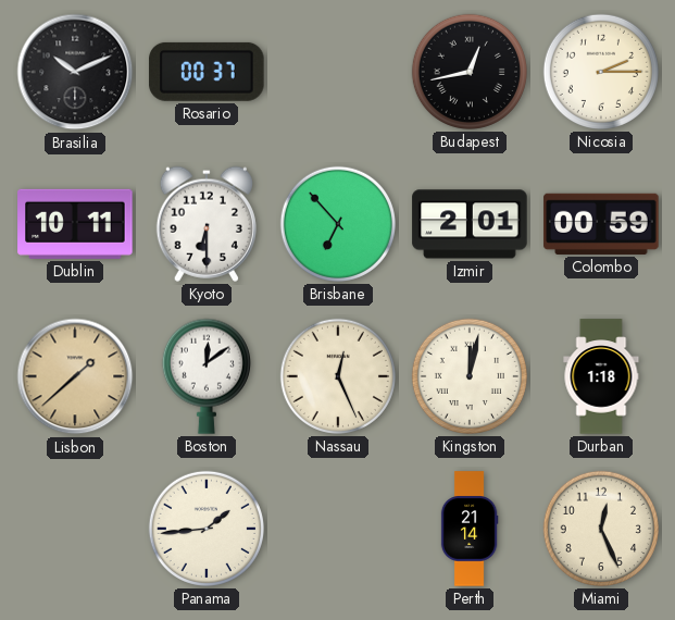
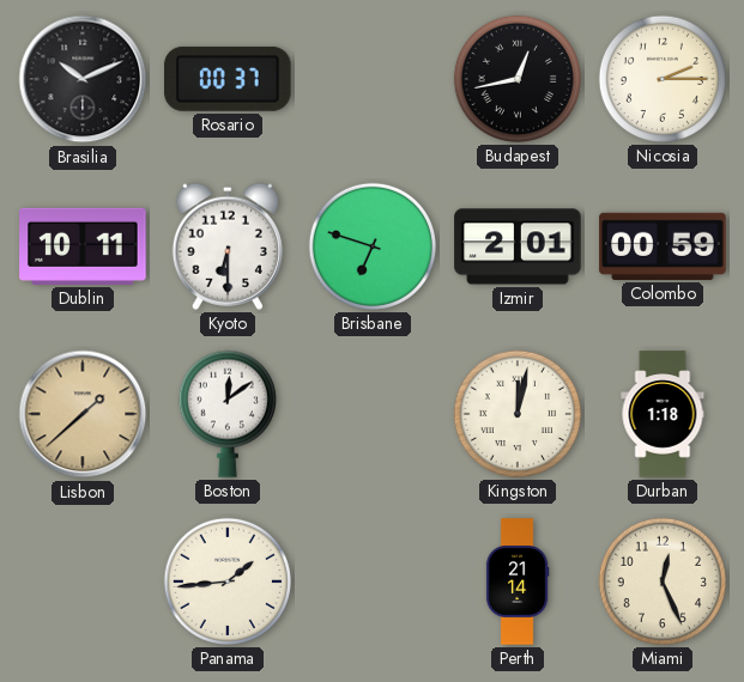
Brisbane: 6:53 -> 6:48
Nassau: 12:26 -> none
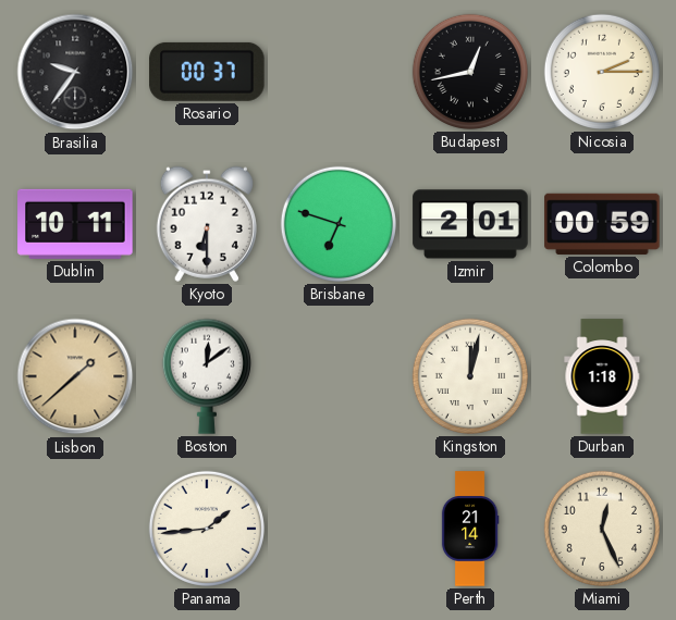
Brasilia: 10:11 -> 9:36
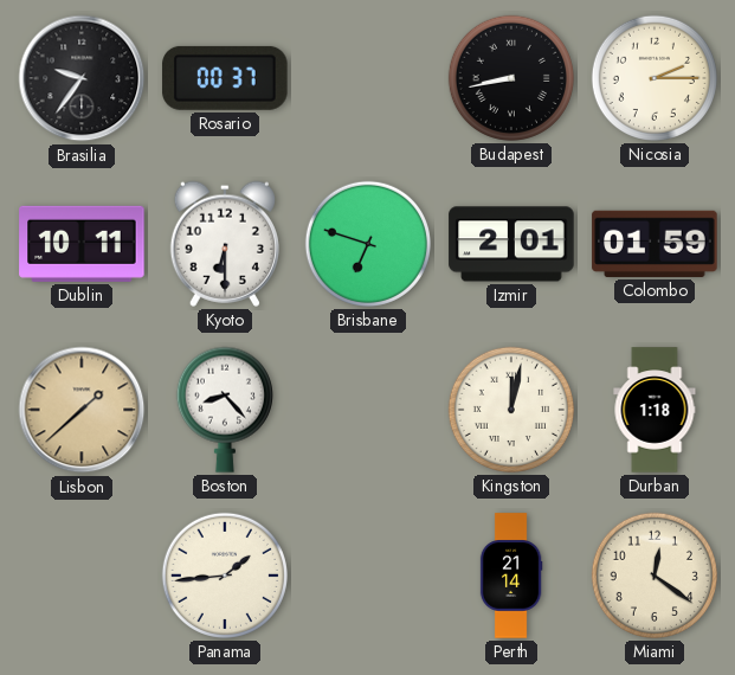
Budapest: 12:43 -> 8:43
Colombo: 00:59 -> 01:59
Boston: 12:09 -> 8:23
Miami: 12:26 -> 12:21
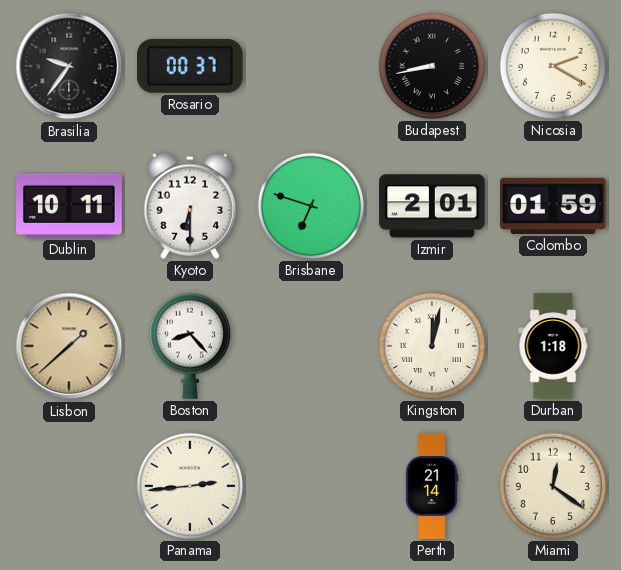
Nicosia: 2:15 -> 2:20
Panama: 1:44 -> 2:44
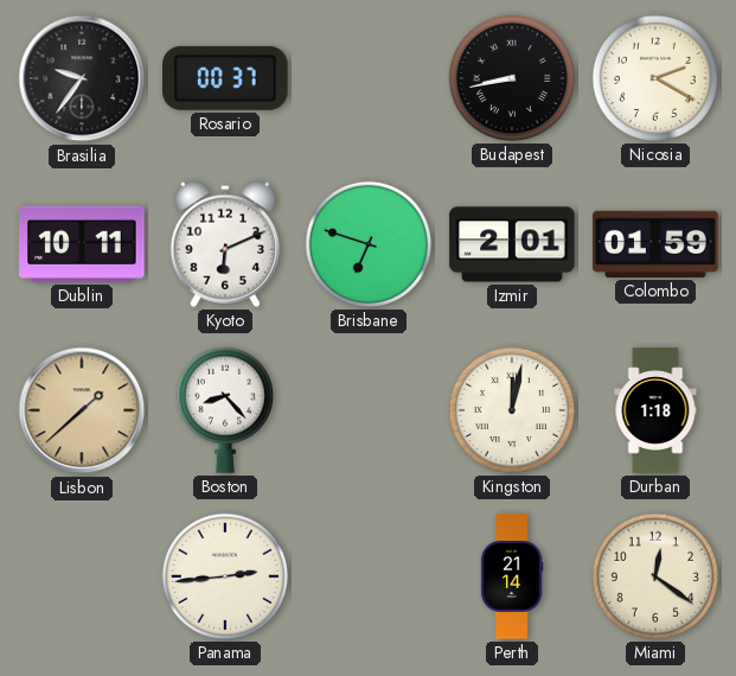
Kyoto: 6:30 -> 6:11
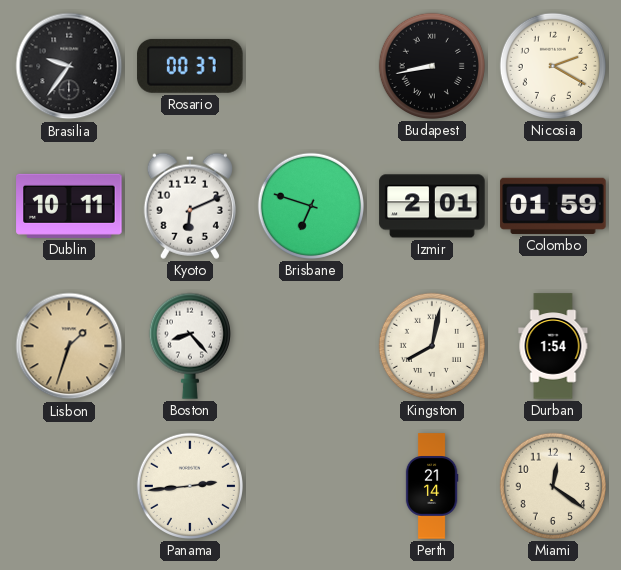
Lisbon: 1:38 -> 1:33
Kingston: 12:02 -> 8:02
Durban: 1:18 -> 1:54
